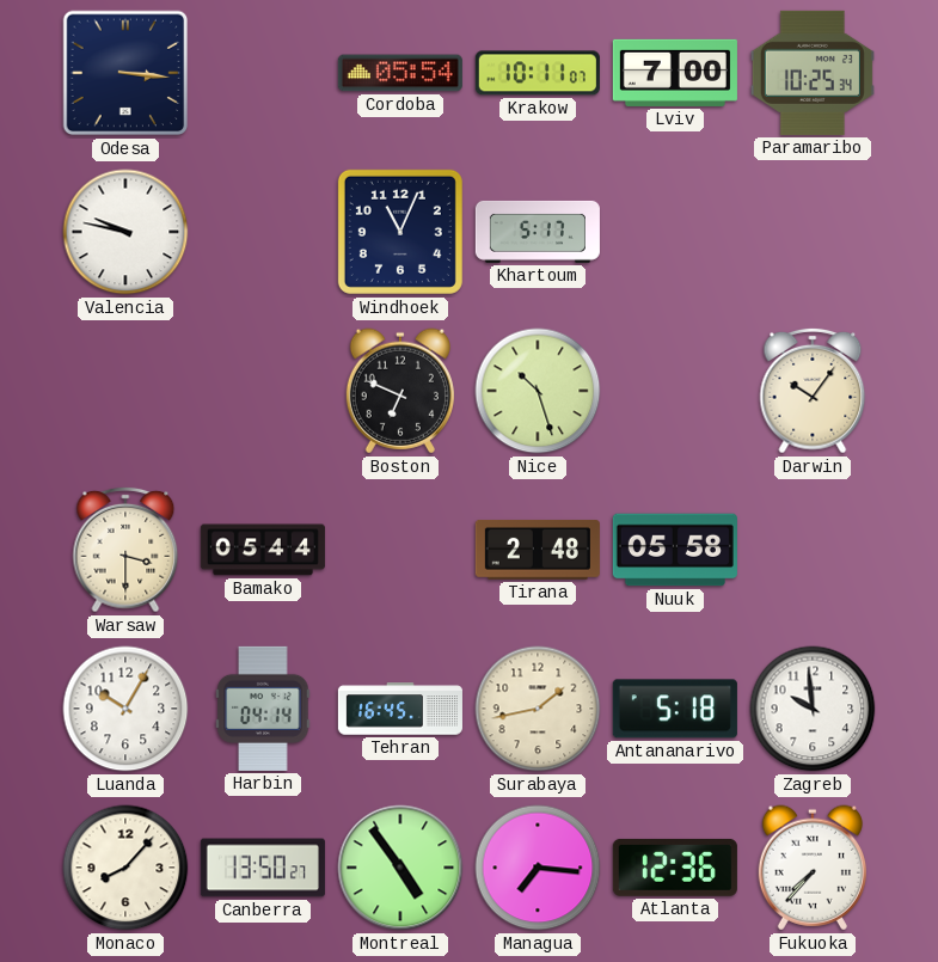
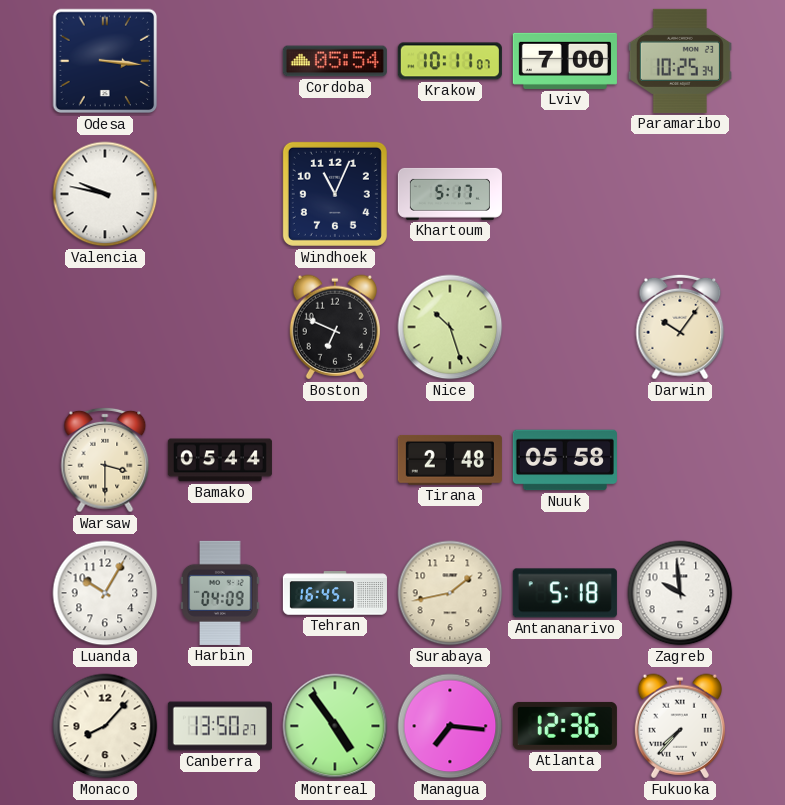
Harbin: 04:14 -> 04:09
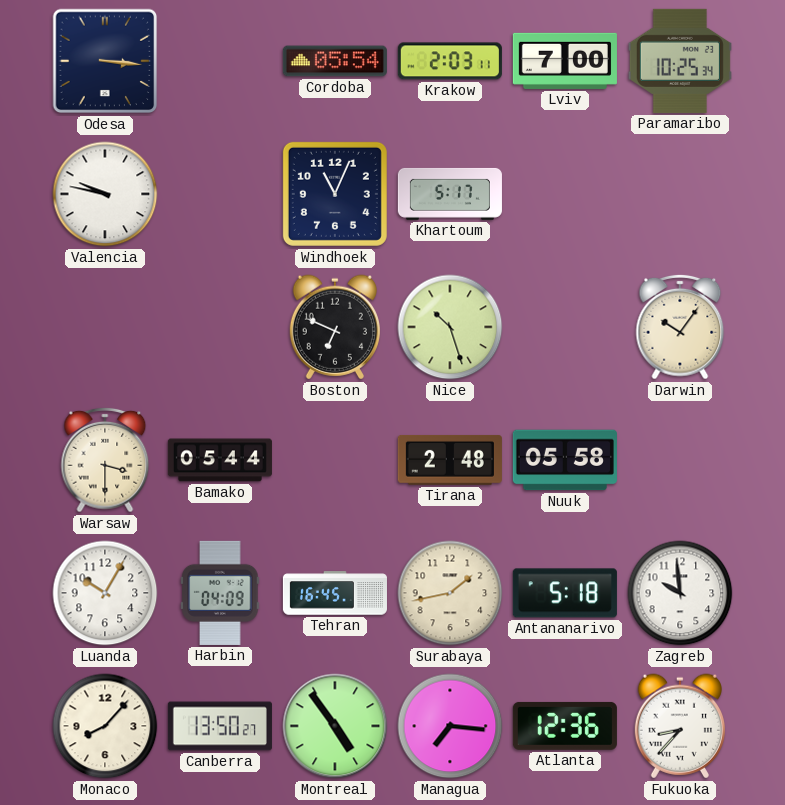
Krakow: 10:11 -> 2:03
Fukuoka: 7:37 -> 8:37
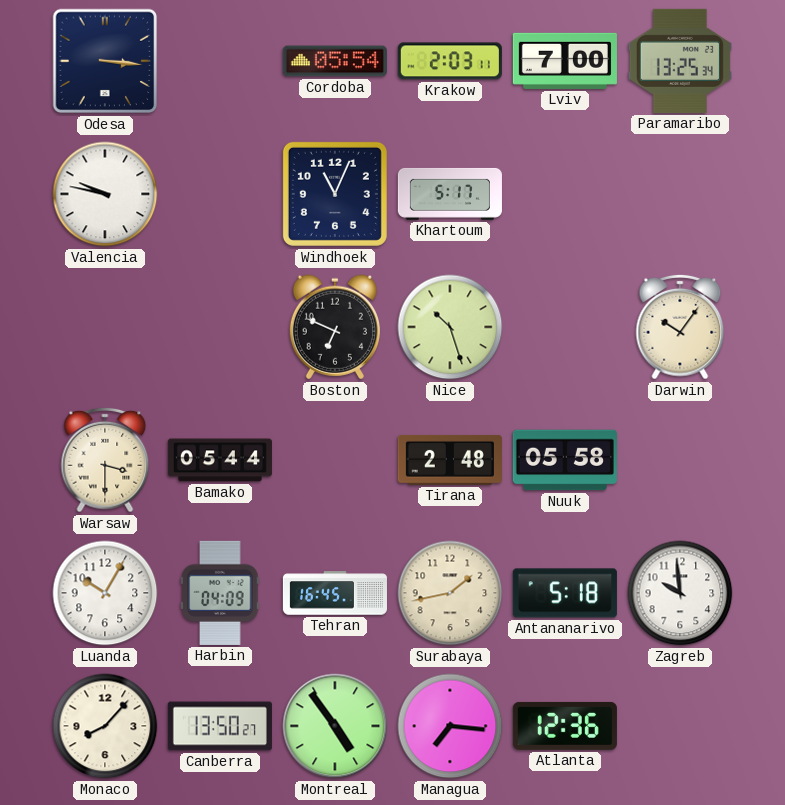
Paramaribo: 10:25 -> 13:25
Fukuoka: 8:37 -> none
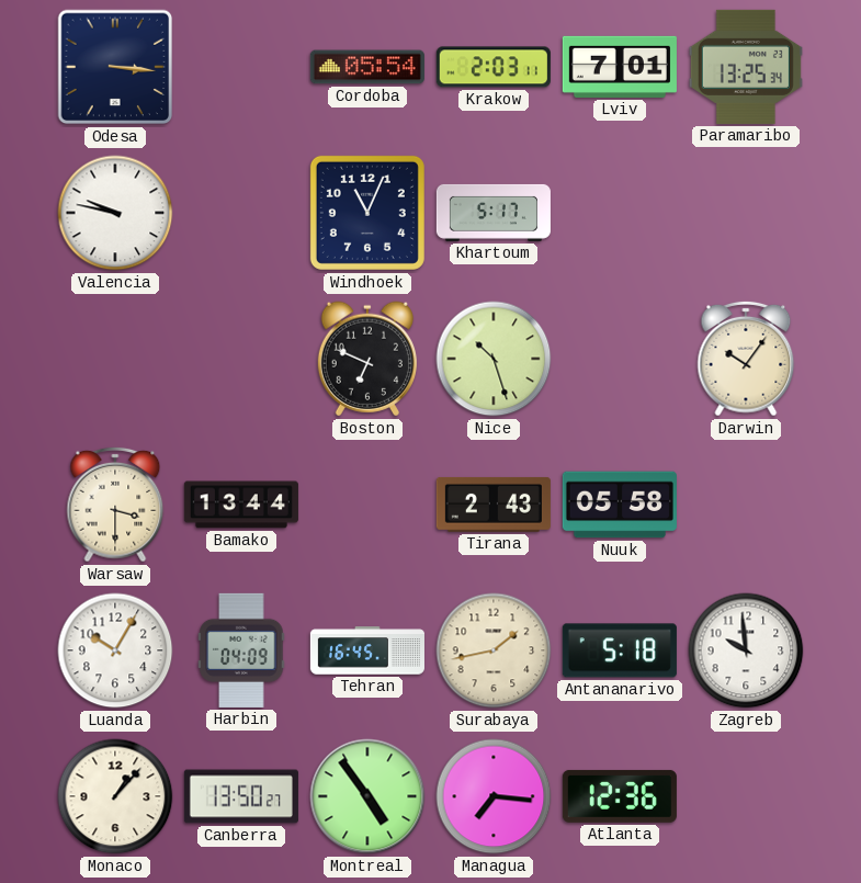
Lviv: 7:00 -> 7:01
Bamako: 05:44 -> 13:44
Tirana: 2:48 -> 2:43
Monaco: 8:07 -> 1:07
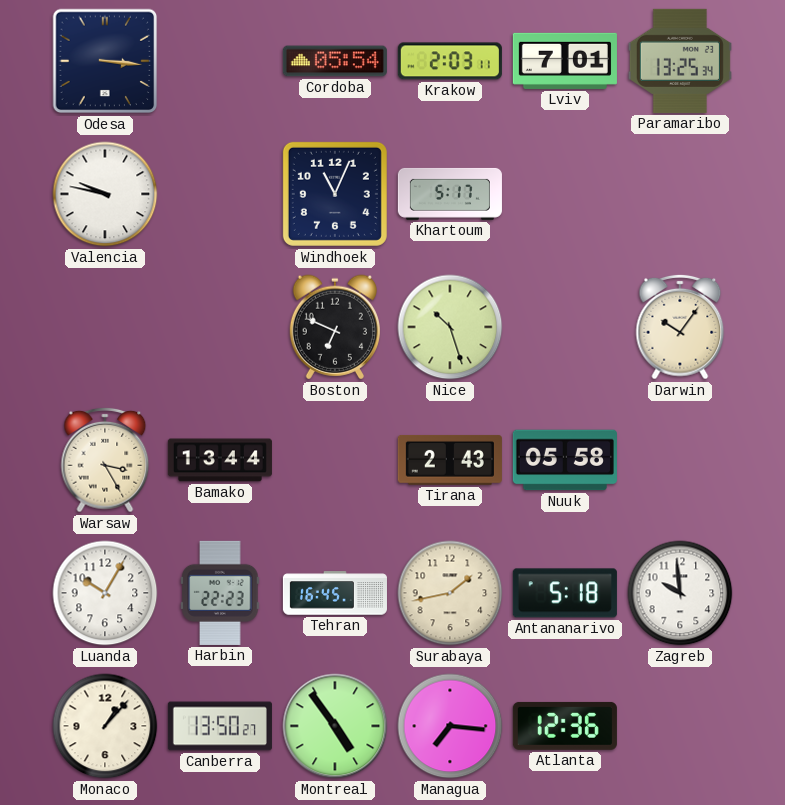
Warsaw: 3:30 -> 3:25
Harbin: 04:09 -> 22:23
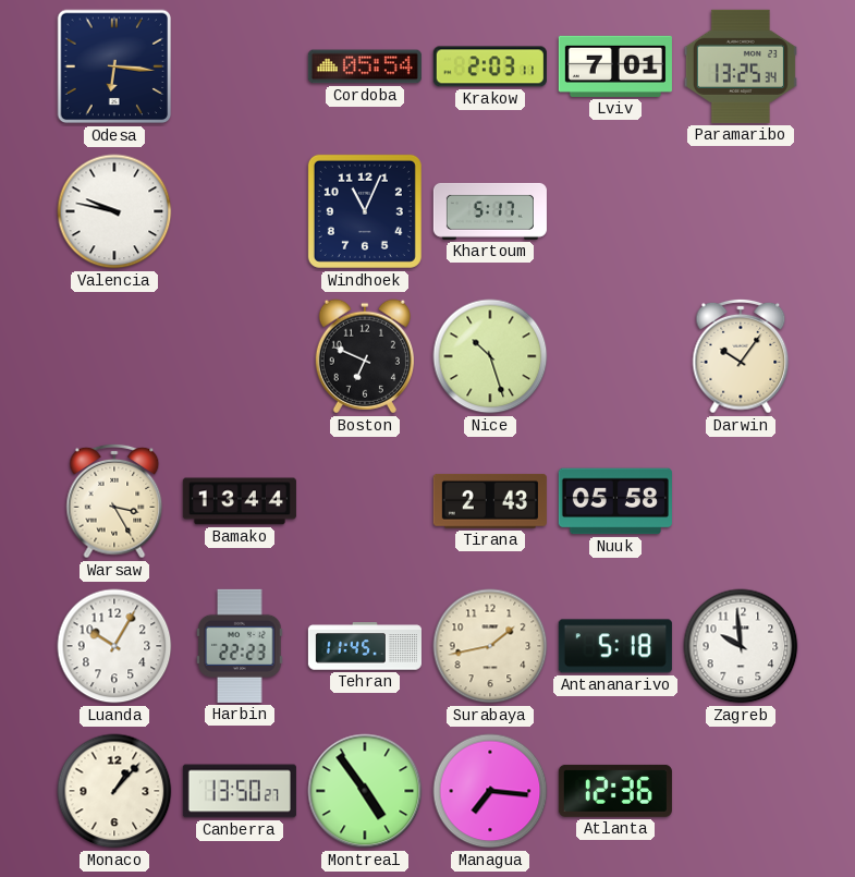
Odesa: 3:16 -> 6:16
Tehran: 16:45 -> 11:45
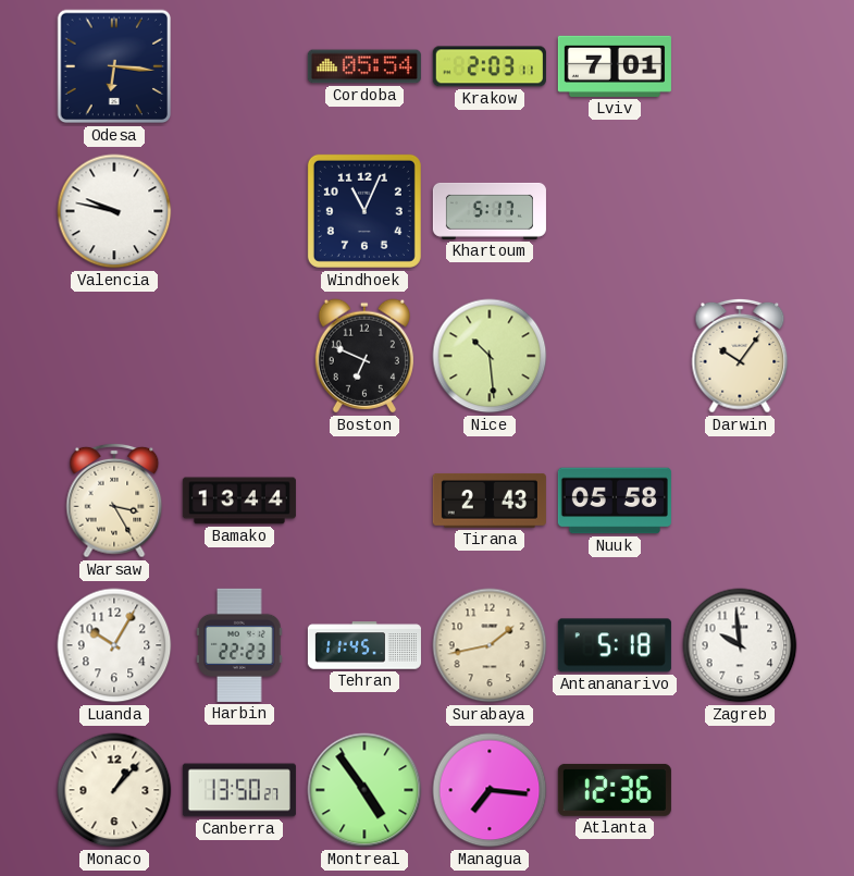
Paramaribo: 13:25 -> none
Nice: 10:27 -> 10:29
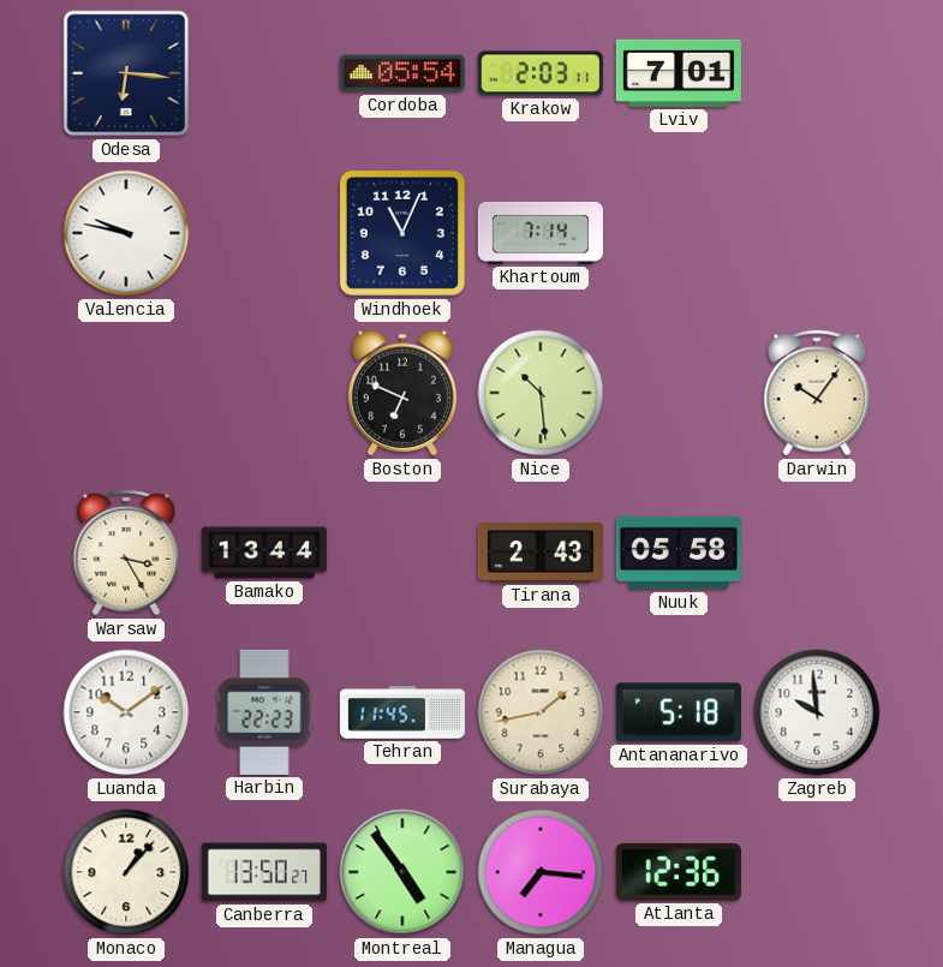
Khartoum: 5:17 -> 7:14
Luanda: 10:05 -> 10:09
